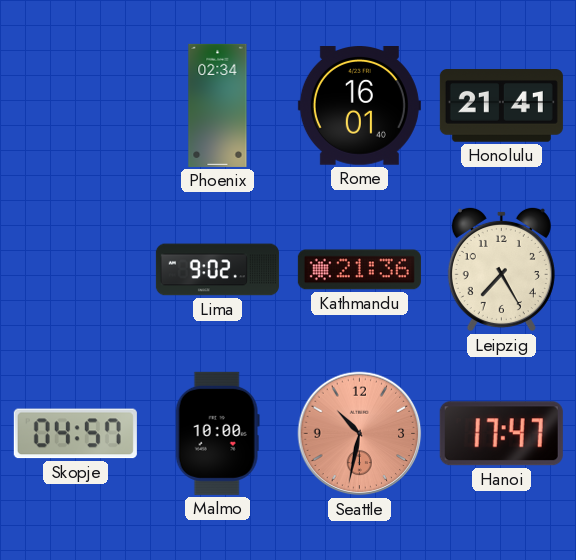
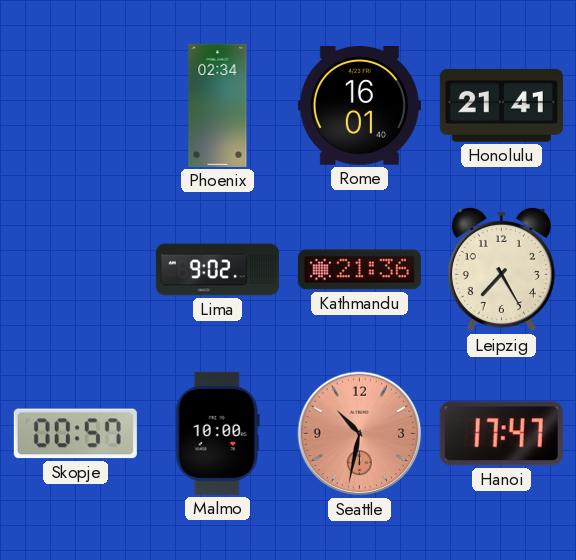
Skopje: 04:57 -> 00:57
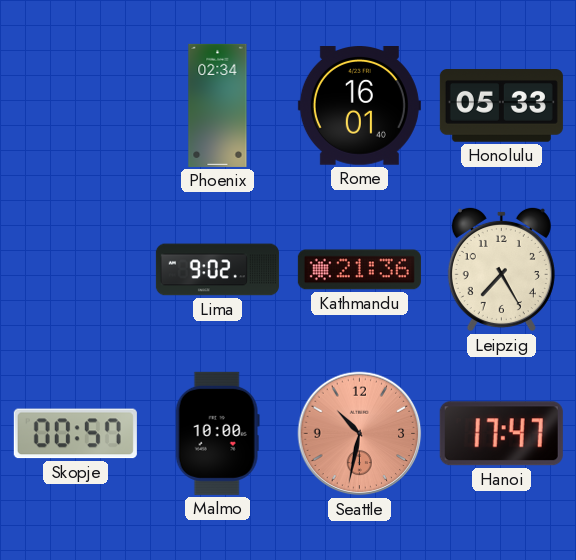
Honolulu: 21:41 -> 05:33
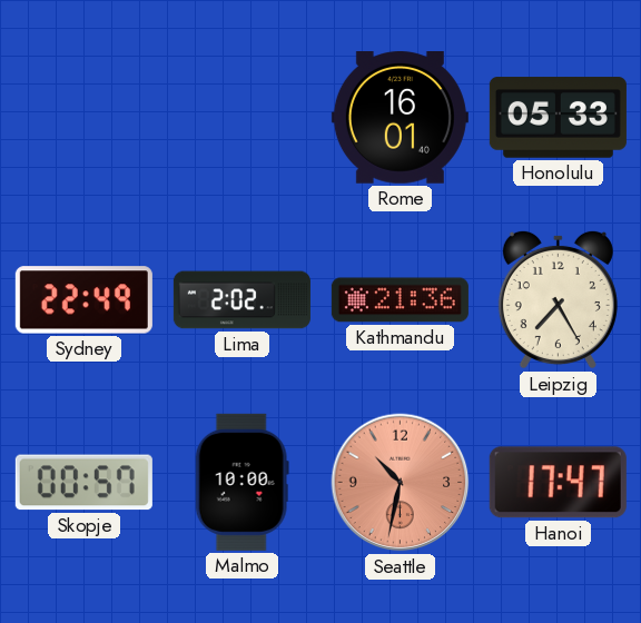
Phoenix: 02:34 -> none
Sydney: none -> 22:49
Lima: 9:02 -> 2:02
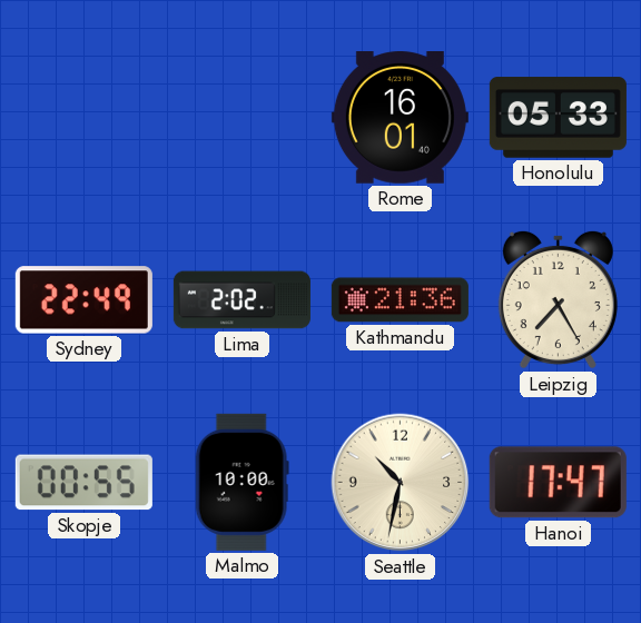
Skopje: 00:57 -> 00:55
Seattle dial: salmon -> cream
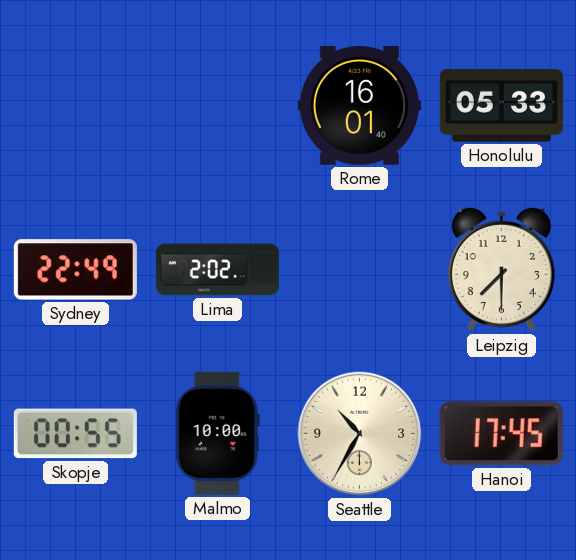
Kathmandu: 21:36 -> none
Leipzig: 7:25 -> 7:30
Seattle: 10:32 -> 10:35
Hanoi: 17:47 -> 17:45
